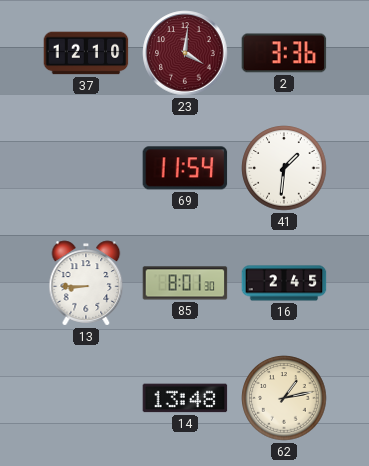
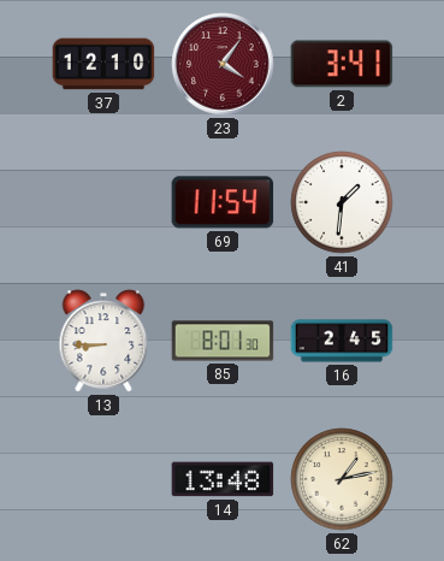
23: 4:01 -> 4:06
2: 3:36 -> 3:41
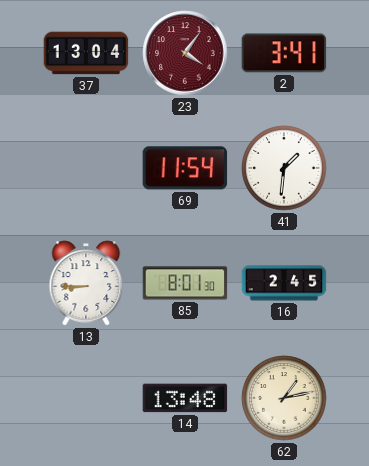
37: 12:10 -> 13:04
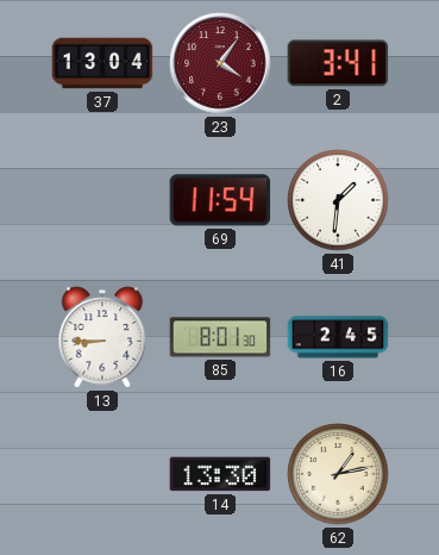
14: 13:48 -> 13:30
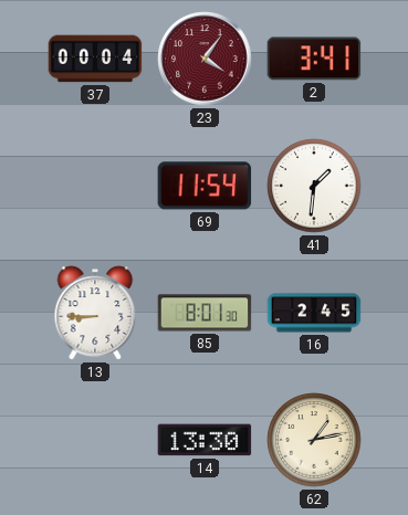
37: 13:04 -> 00:04
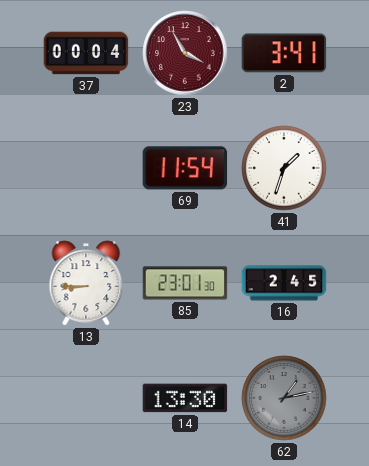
23: 4:06 -> 3:55
41: 1:31 -> 1:33
85: 8:01 -> 23:01
62 dial: cream -> grey
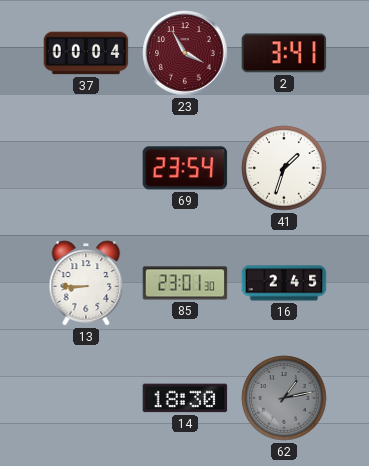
69: 11:54 -> 23:54
14: 13:30 -> 18:30
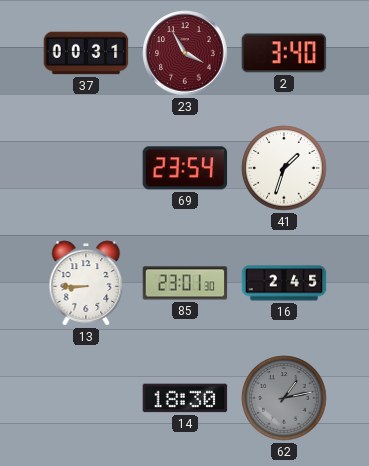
37: 00:04 -> 00:31
2: 3:41 -> 3:40
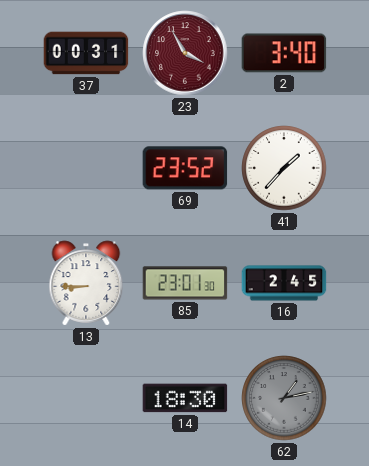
69: 23:54 -> 23:52
41: 1:33 -> 1:37
